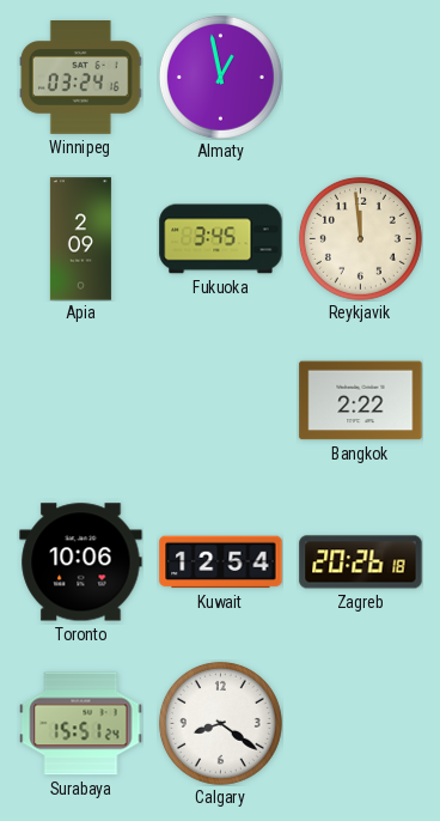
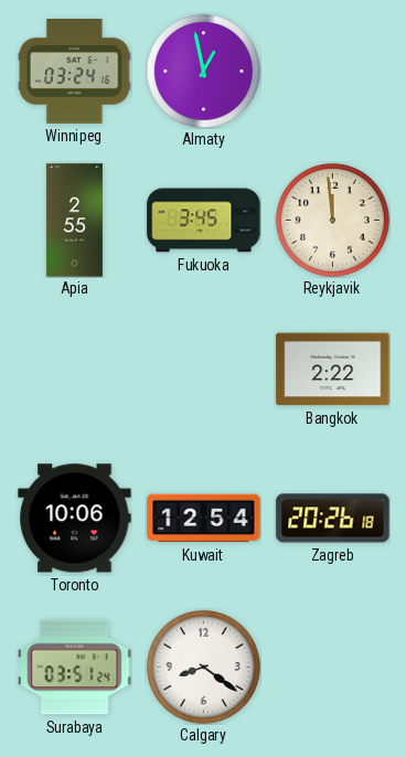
Apia: 2:09 -> 2:55
Surabaya: 15:51 -> 03:51
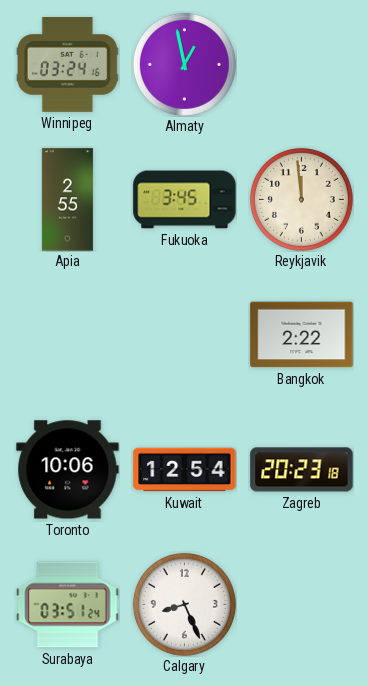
Zagreb: 20:26 -> 20:23
Calgary: 8:21 -> 8:26
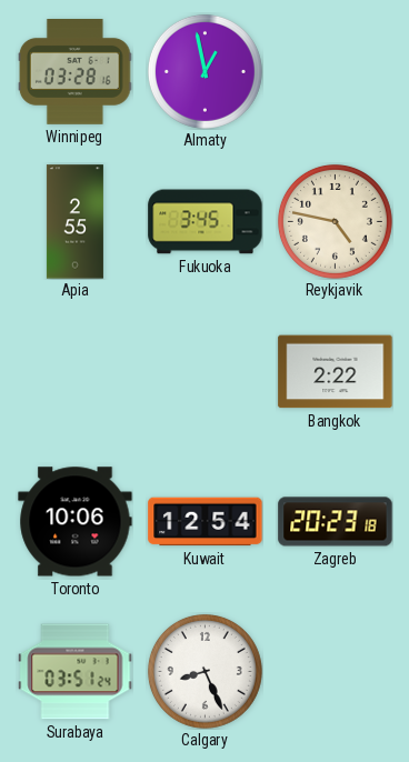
Winnipeg: 03:24 -> 03:28
Reykjavik: 11:59 -> 4:47
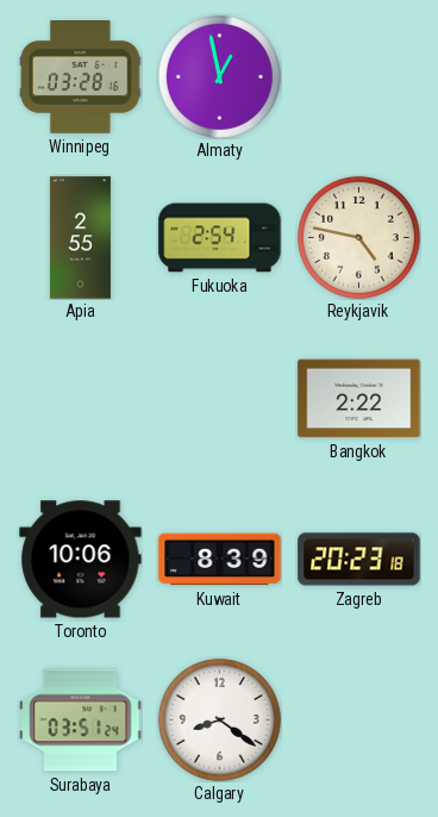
Fukuoka: 3:45 -> 2:54
Kuwait: 12:54 -> 8:39
Calgary: 8:26 -> 8:21
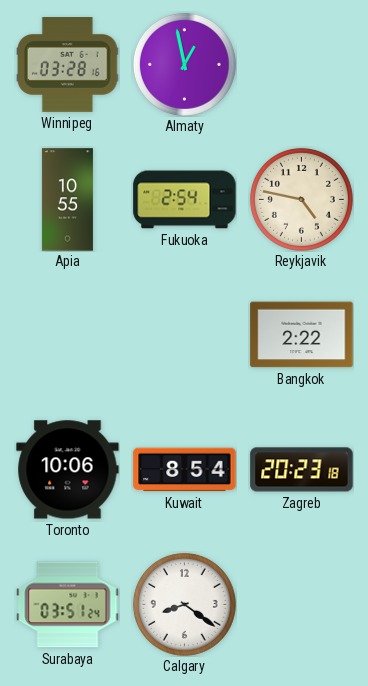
Apia: 2:55 -> 10:55
Kuwait: 8:39 -> 8:54
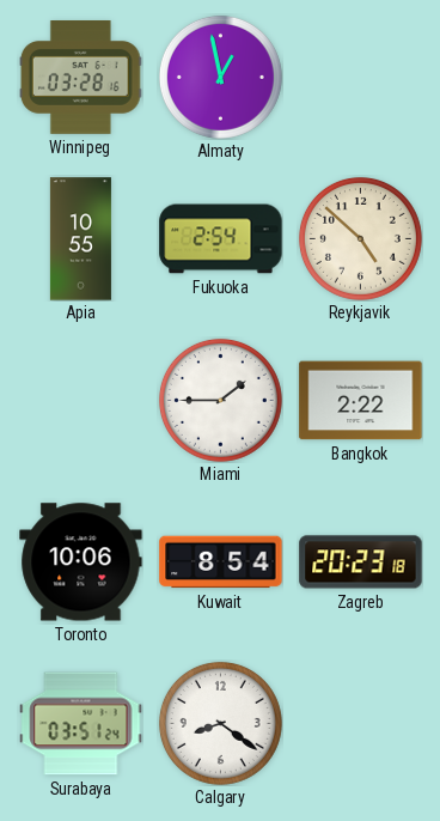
Reykjavik: 4:47 -> 4:52
Miami: none -> 1:45
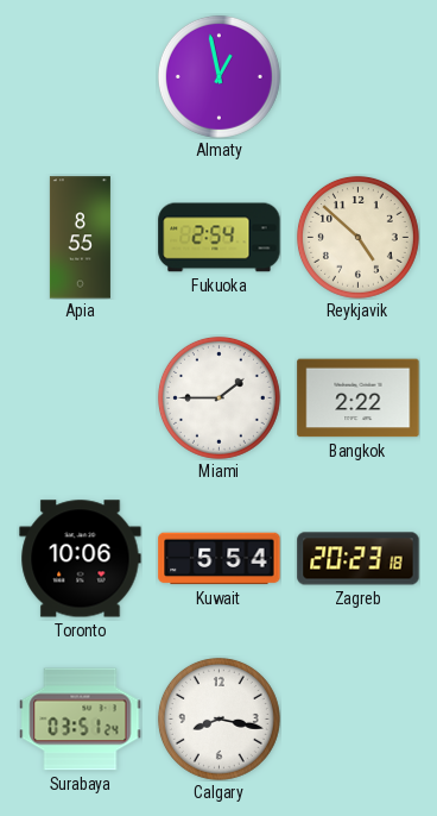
Winnipeg: 03:28 -> none
Apia: 10:55 -> 8:55
Kuwait: 8:54 -> 5:54
Calgary: 8:21 -> 8:17
